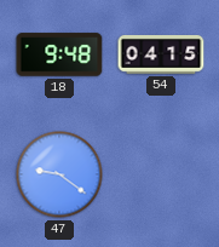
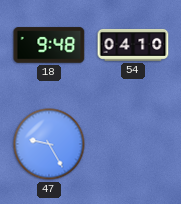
54: 04:15 -> 04:10
47: 9:21 -> 9:25
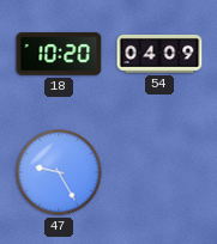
18: 9:48 -> 10:20
54: 04:10 -> 04:09
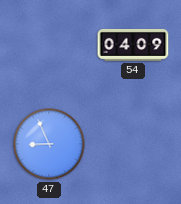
18: 10:20 -> none
47: 9:25 -> 8:56
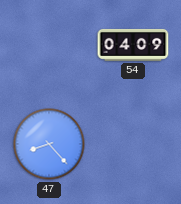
47: 8:56 -> 8:23
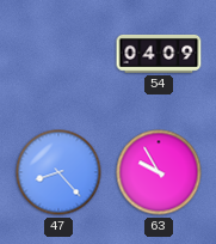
63: none -> 9:55
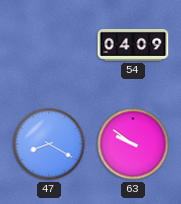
47: 8:23 -> 8:20
63: 9:55 -> 9:51
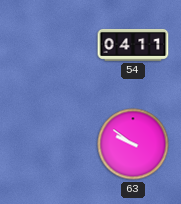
54: 04:09 -> 04:11
47: 8:20 -> none
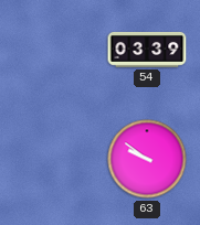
54: 04:11 -> 03:39
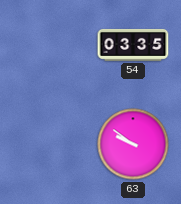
54: 03:39 -> 03:35
